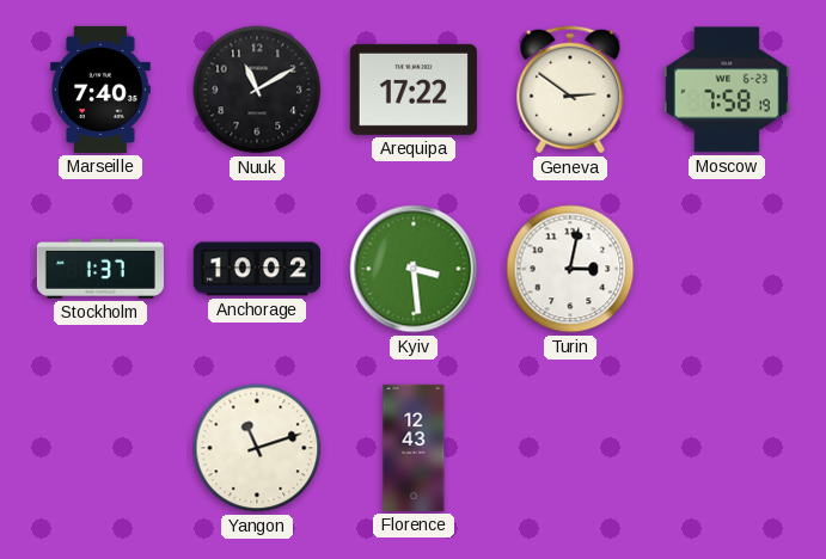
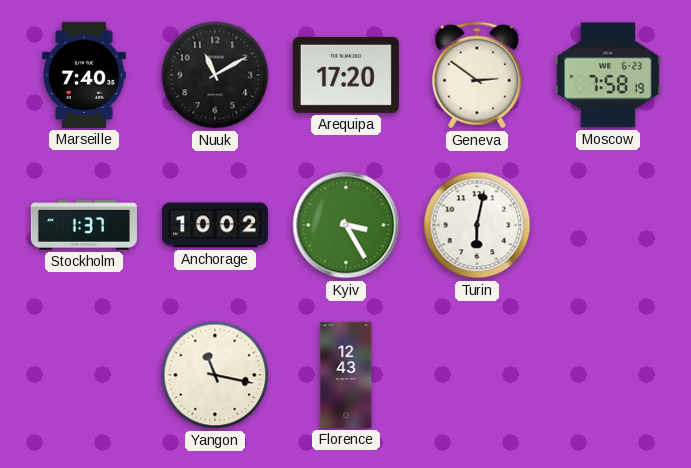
Arequipa: 17:22 -> 17:20
Kyiv: 3:29 -> 3:25
Turin: 3:02 -> 6:02
Yangon: 11:12 -> 11:17
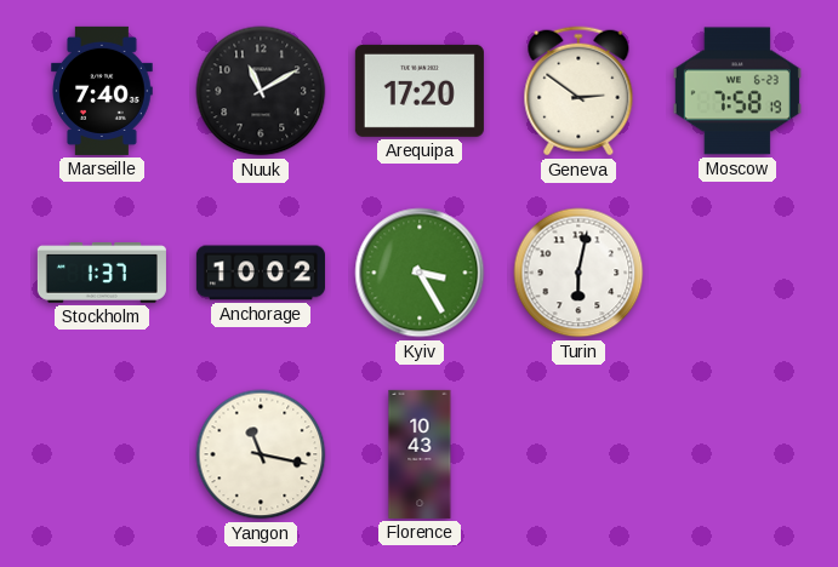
Florence: 12:43 -> 10:43
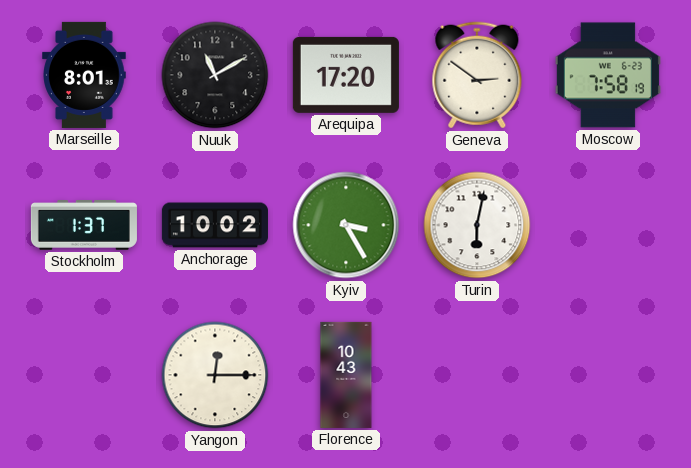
Marseille: 7:40 -> 8:01
Yangon: 11:17 -> 12:15
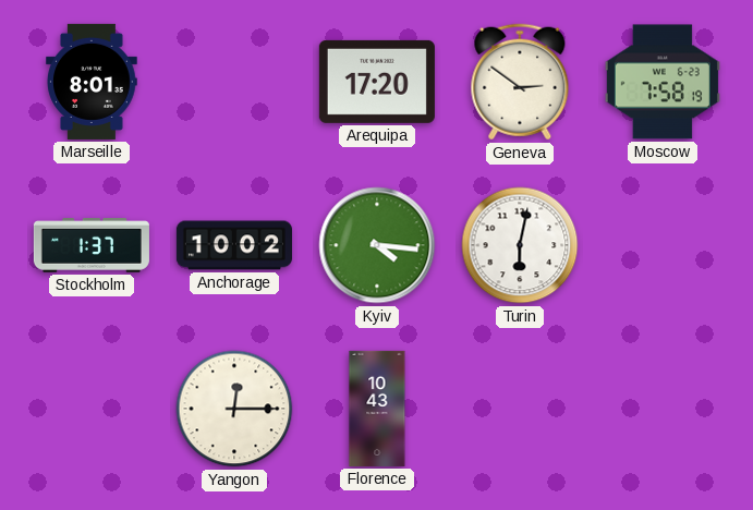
Nuuk: 11:10 -> none
Kyiv: 3:25 -> 4:16
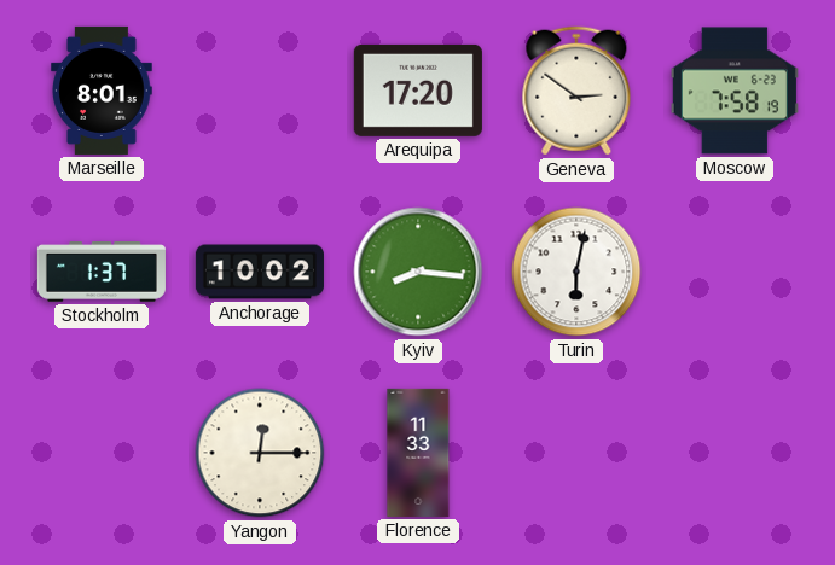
Kyiv: 4:16 -> 8:16
Florence: 10:43 -> 11:33
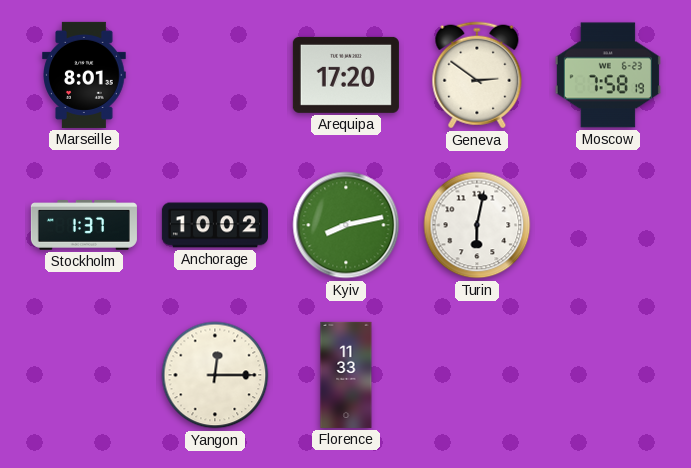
Kyiv: 8:16 -> 8:13
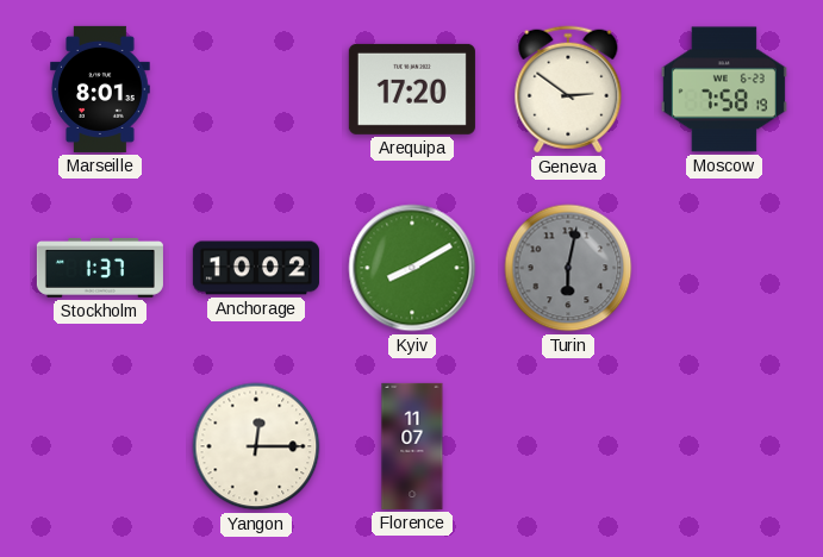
Kyiv: 8:13 -> 8:10
Turin dial: white -> grey
Florence: 11:33 -> 11:07
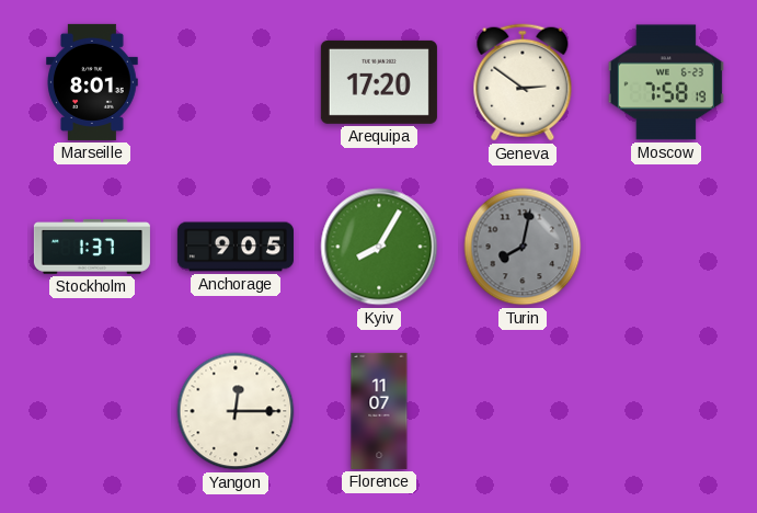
Anchorage: 10:02 -> 9:05
Kyiv: 8:10 -> 8:05
Turin: 6:02 -> 8:02
